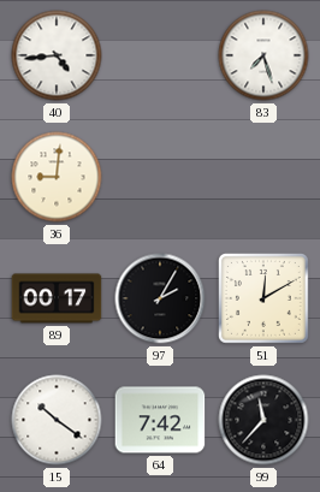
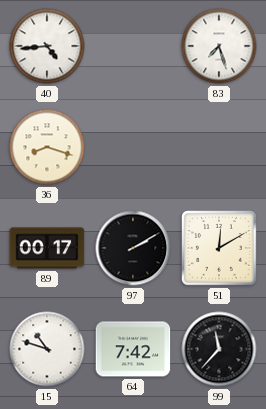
36: 9:01 -> 8:18
97: 2:05 -> 2:10
15: 10:21 -> 10:48
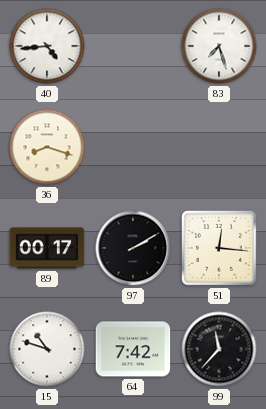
51: 12:10 -> 12:16
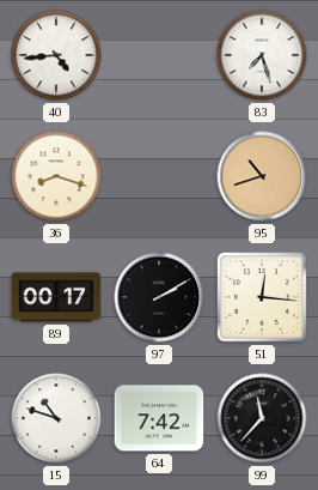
95: none -> 10:42
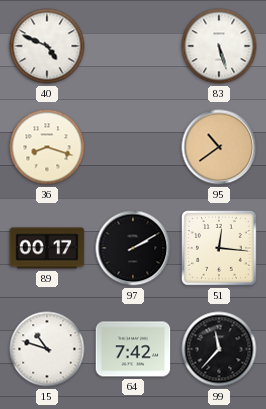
40: 4:44 -> 4:49
83: 7:27 -> 5:27
95: 10:42 -> 10:39
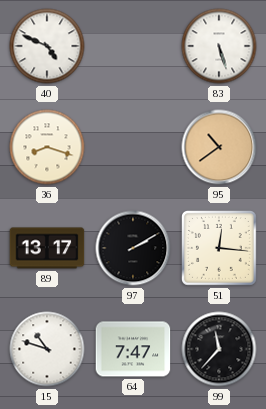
89: 00:17 -> 13:17
64: 7:42 -> 7:47
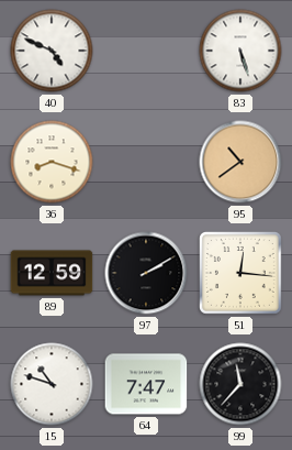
89: 13:17 -> 12:59
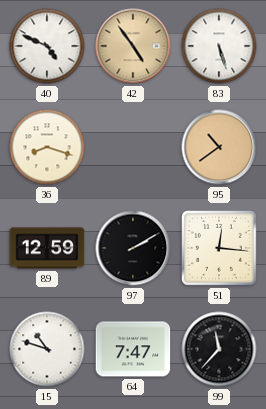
42: none -> 4:54
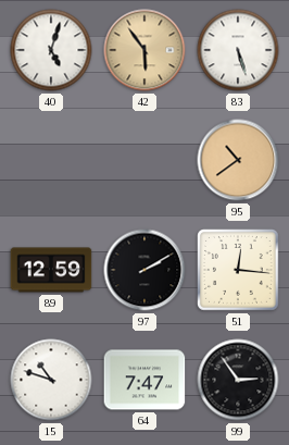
40: 4:49 -> 5:03
42: 4:54 -> 5:54
36: 8:18 -> none
99: 11:37 -> 2:54
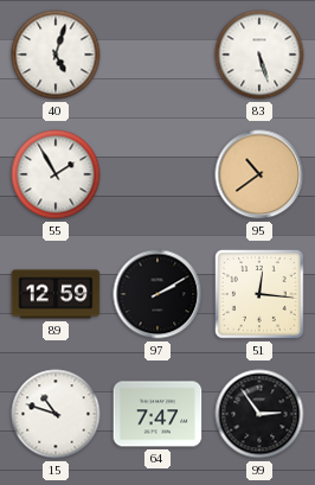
42: 5:54 -> none
55: none -> 1:55
